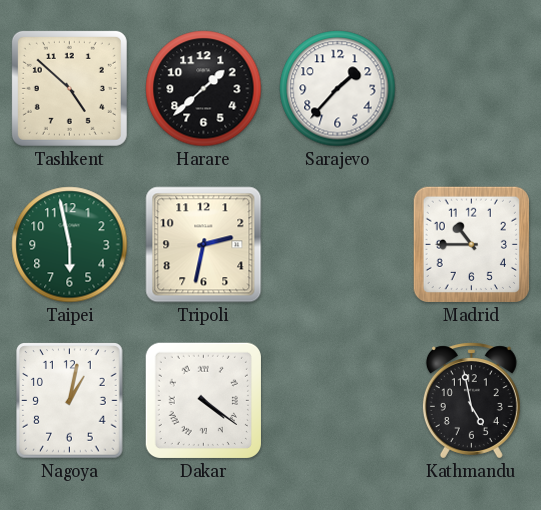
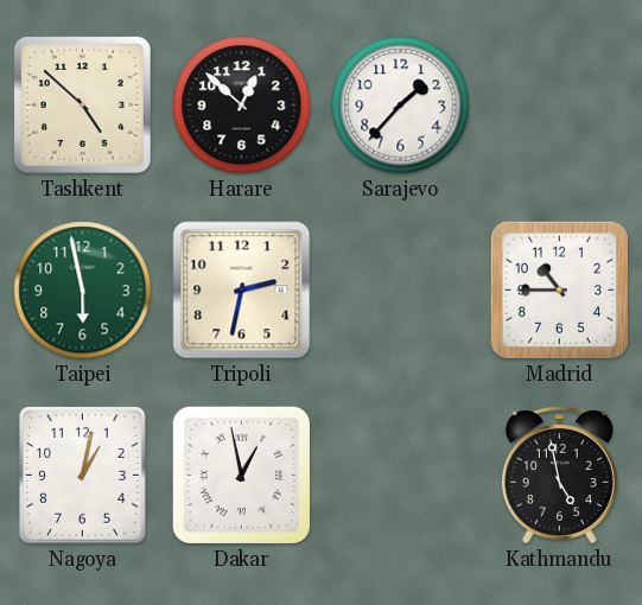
Harare: 1:38 -> 12:52
Dakar: 4:21 -> 12:58
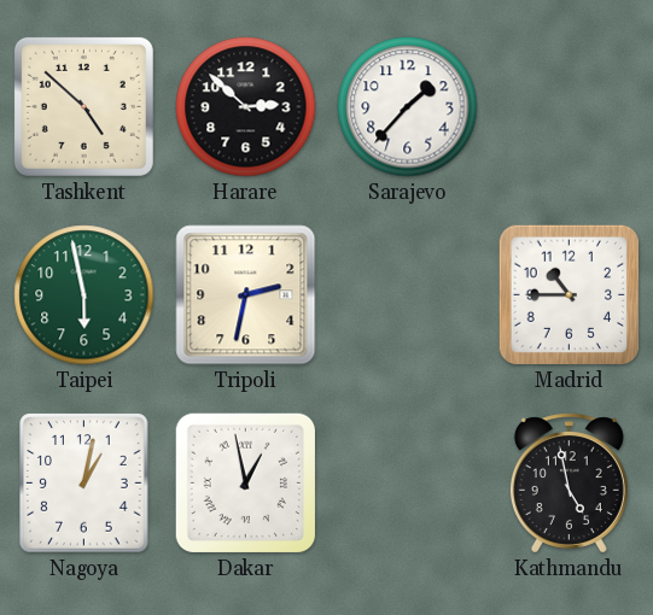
Harare: 12:52 -> 2:52
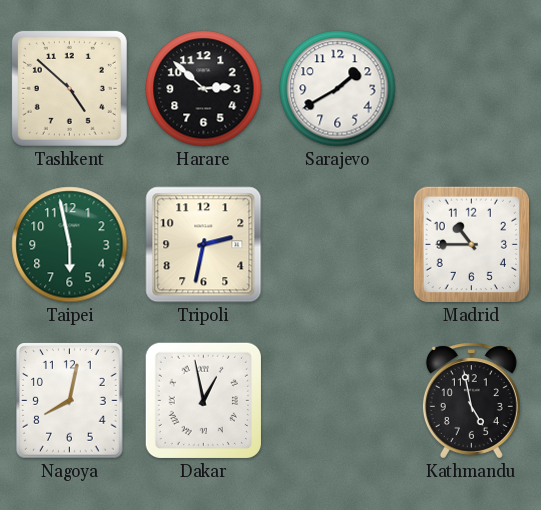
Sarajevo: 1:37 -> 1:40
Nagoya: 1:02 -> 8:02
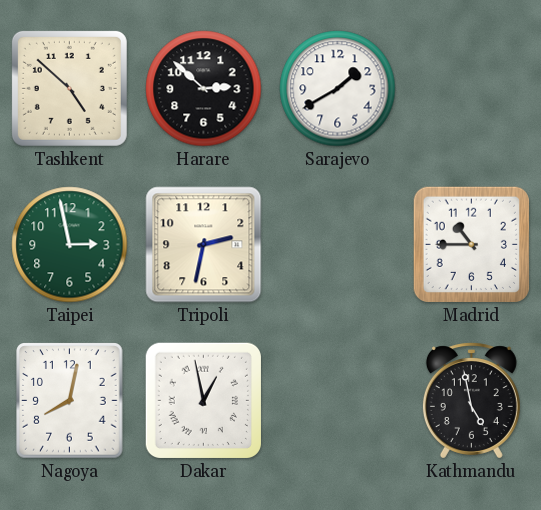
Taipei: 5:58 -> 2:58
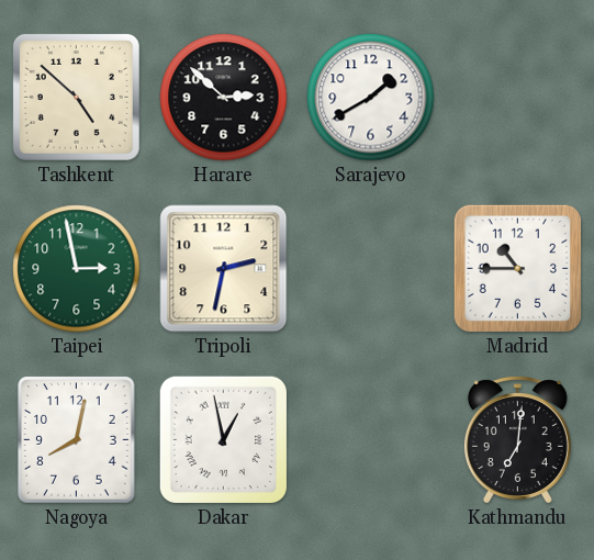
Kathmandu: 4:58 -> 7:01
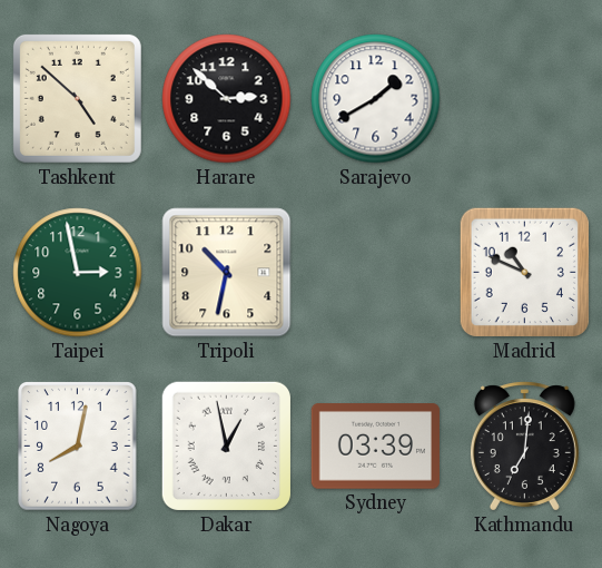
Tripoli: 2:32 -> 10:32
Madrid: 10:45 -> 10:49
Sydney: none -> 03:39
